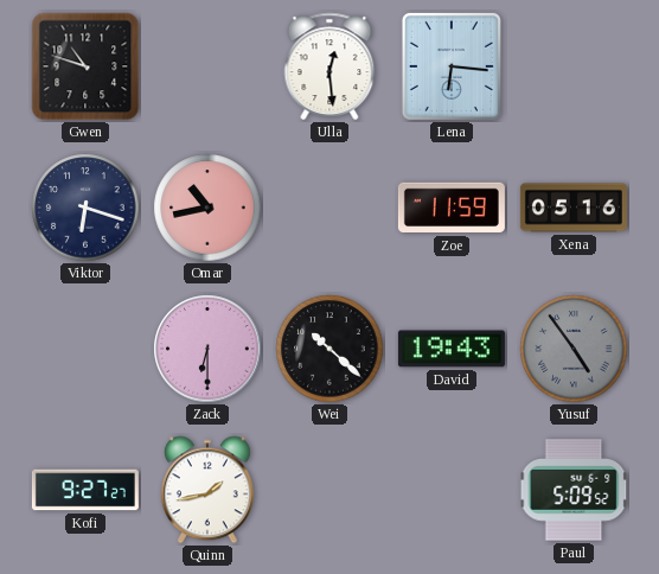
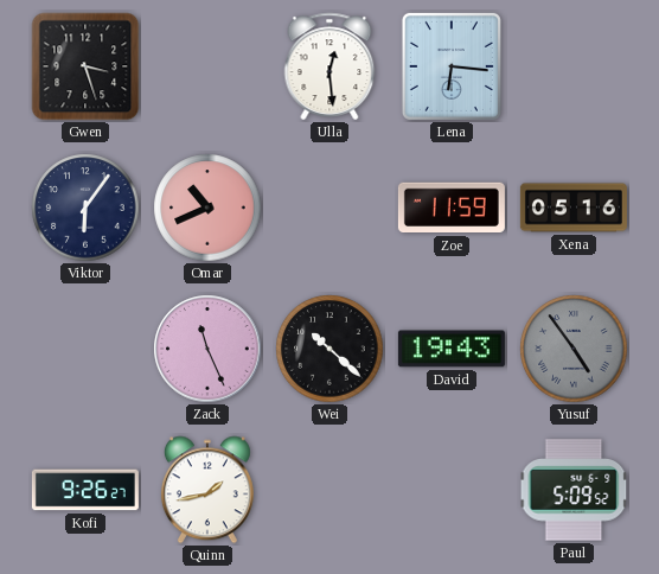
Gwen: 10:48 -> 3:27
Viktor: 6:18 -> 6:06
Omar: 10:43 -> 10:41
Zack: 6:30 -> 11:26
Kofi: 9:27 -> 9:26
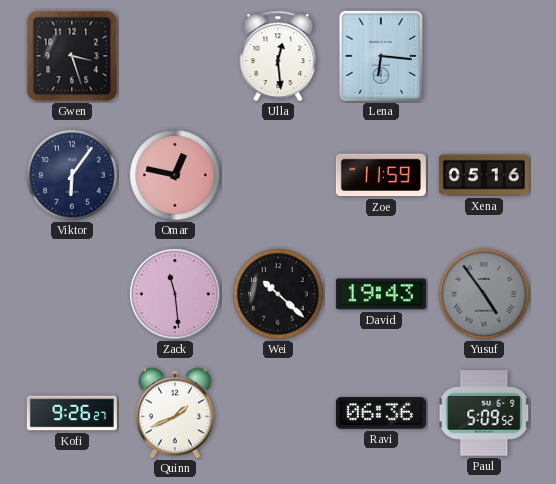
Omar: 10:41 -> 12:47
Zack: 11:26 -> 11:29
Quinn: 1:43 -> 1:41
Ravi: none -> 06:36
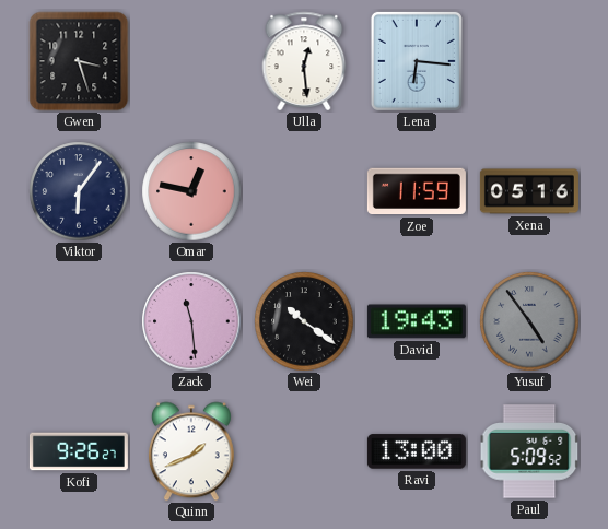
Wei: 10:22 -> 10:21
Ravi: 06:36 -> 13:00
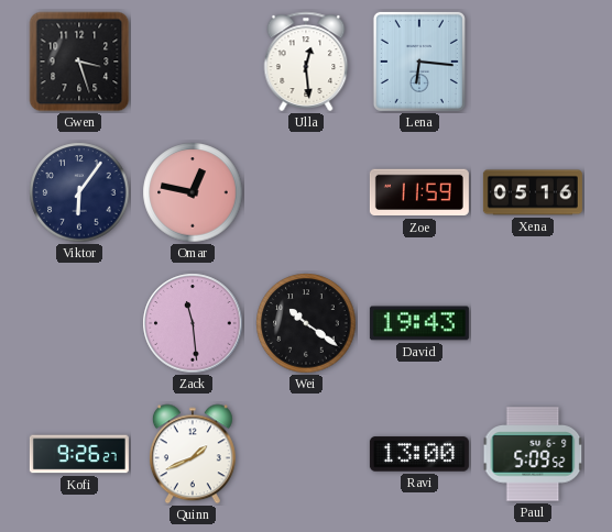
Yusuf: 4:54 -> none
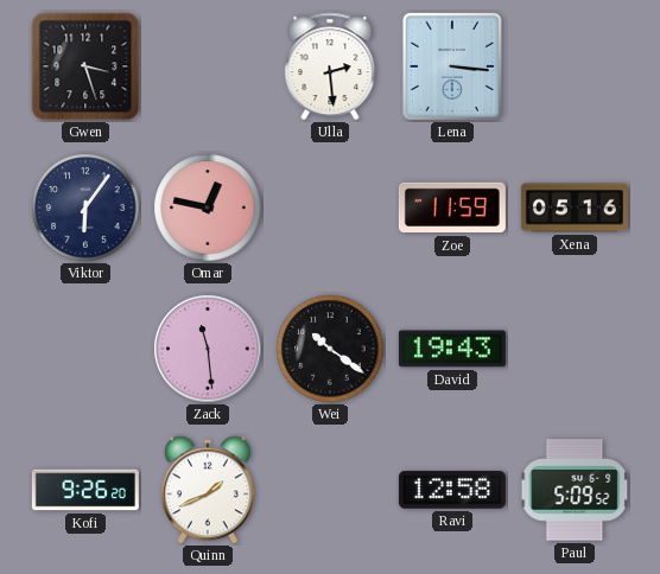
Ulla: 12:29 -> 2:29
Lena: 6:16 -> 3:16
Kofi: 9:26:27 -> 9:26:20
Ravi: 13:00 -> 12:58
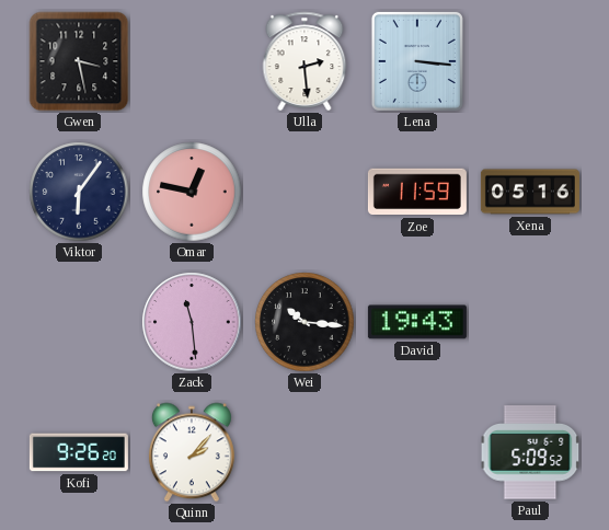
Gwen: 3:27 -> 3:28
Wei: 10:21 -> 10:16
Quinn: 1:41 -> 2:07
Ravi: 12:58 -> none
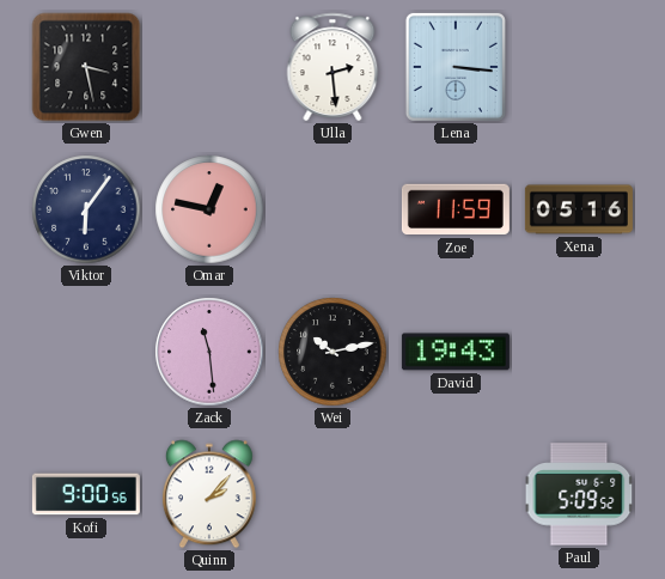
Wei: 10:16 -> 10:13
Kofi: 9:26 -> 9:00
